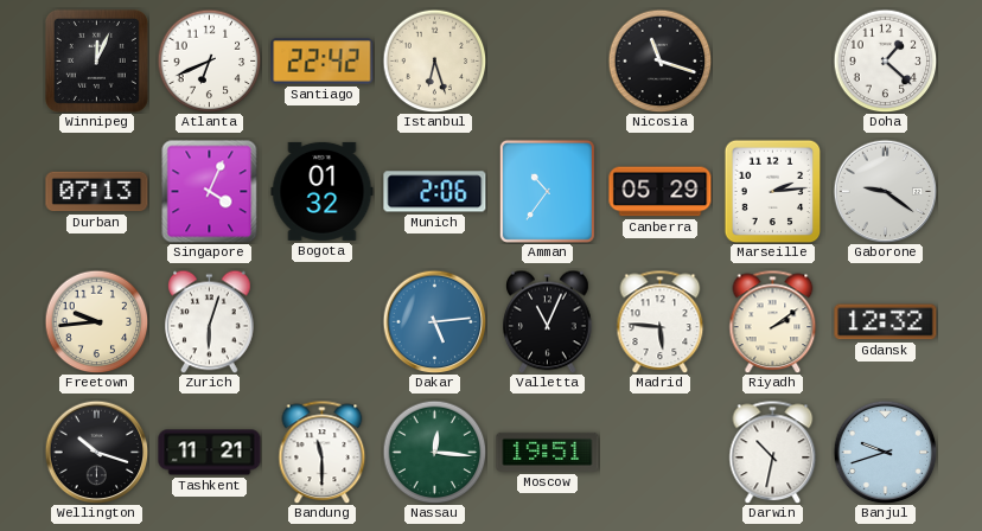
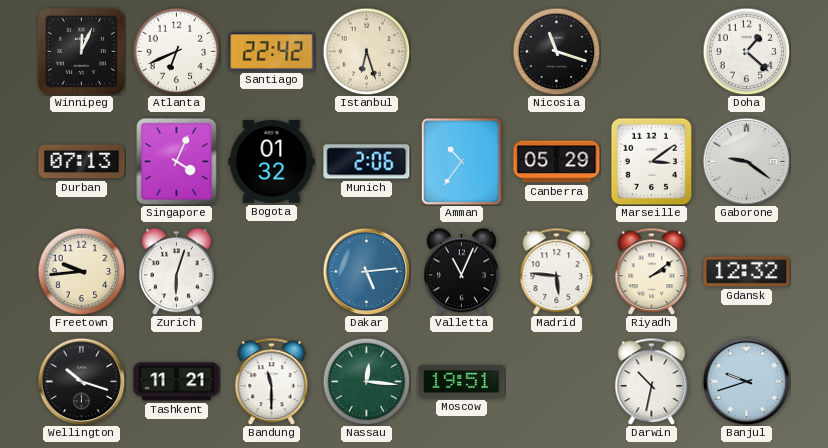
Marseille: 2:14 -> 3:09
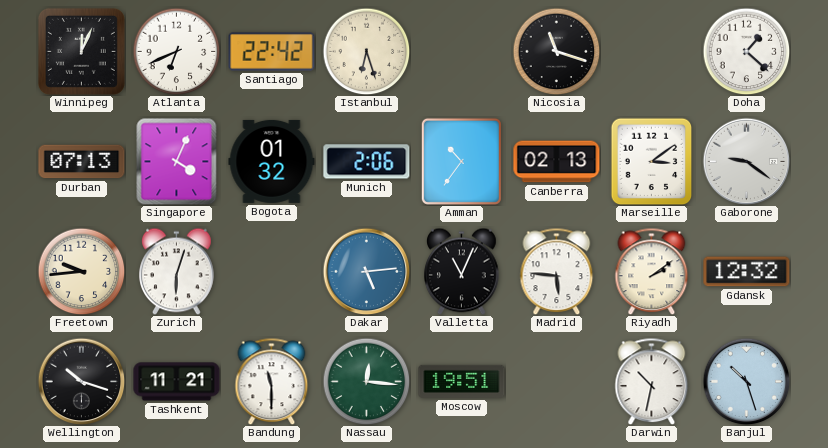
Canberra: 05:29 -> 02:13
Banjul: 9:42 -> 10:27
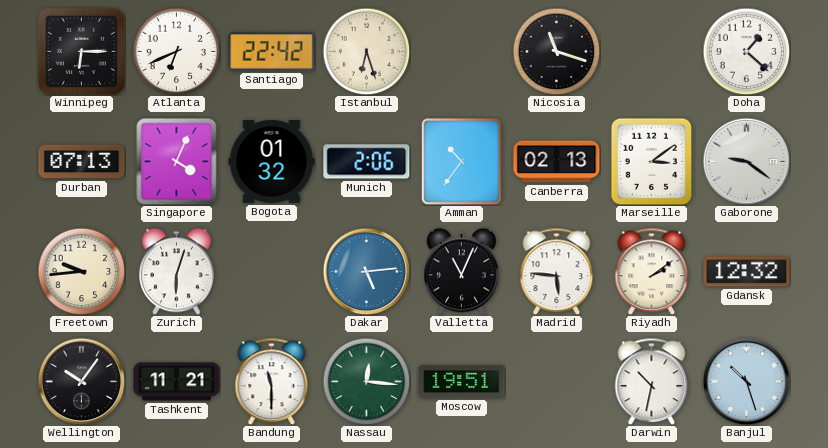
Winnipeg: 12:04 -> 6:15
Wellington: 10:18 -> 10:06
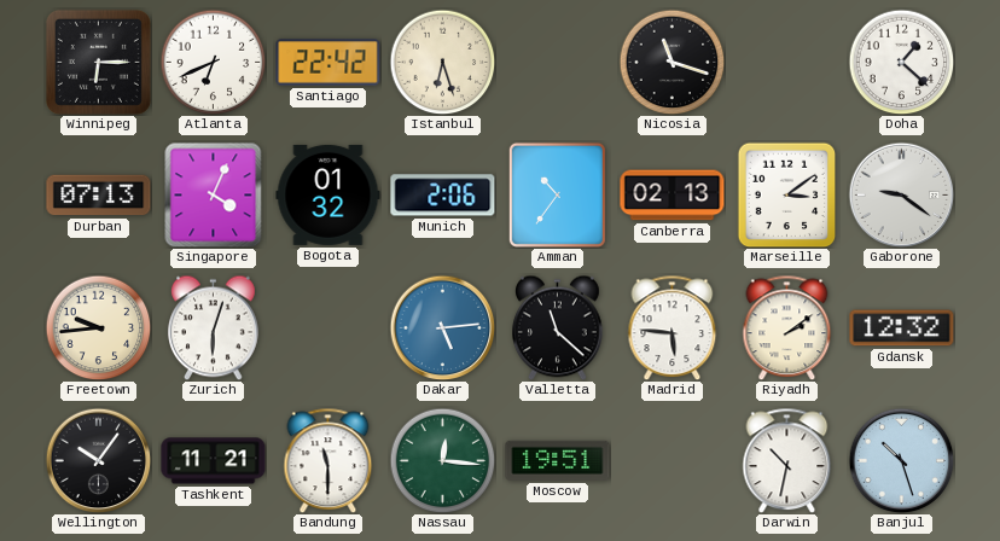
Valletta: 11:04 -> 11:22
